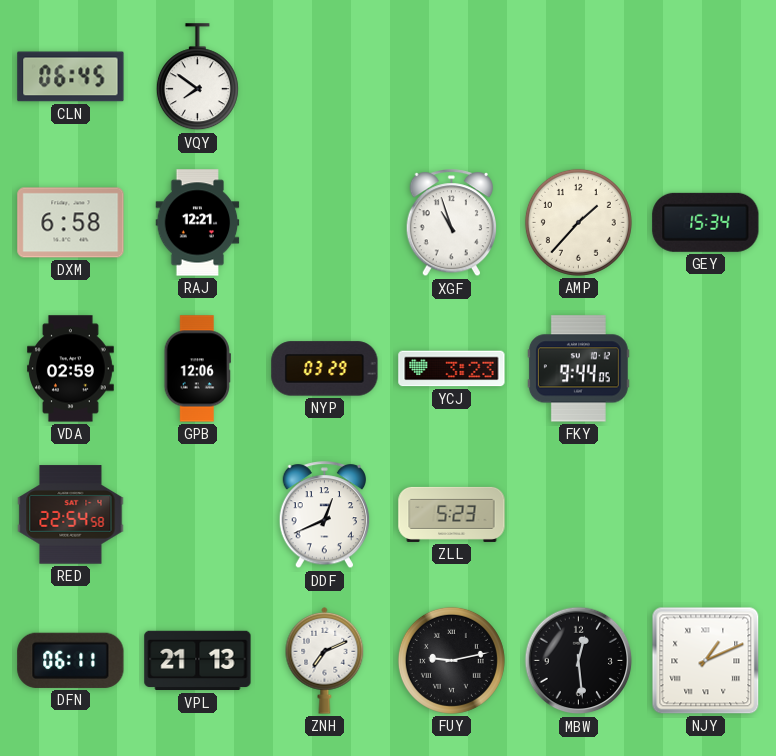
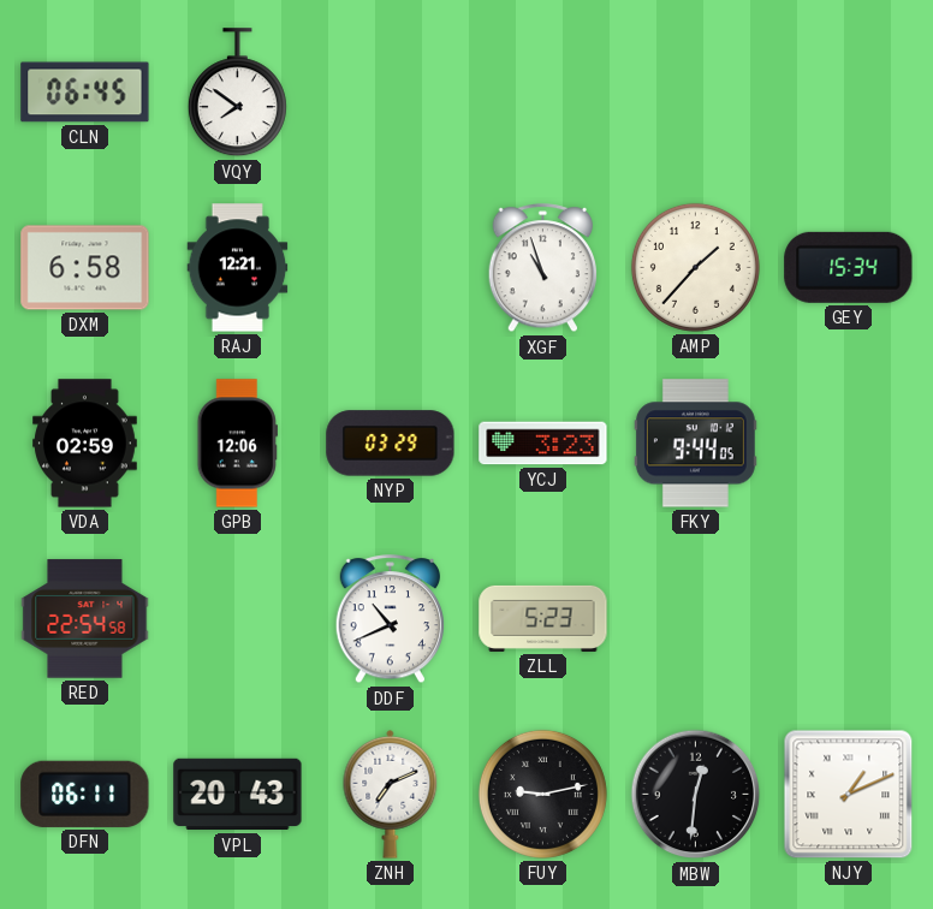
DDF: 12:41 -> 10:41
VPL: 21:13 -> 20:43
MBW: 12:29 -> 12:31
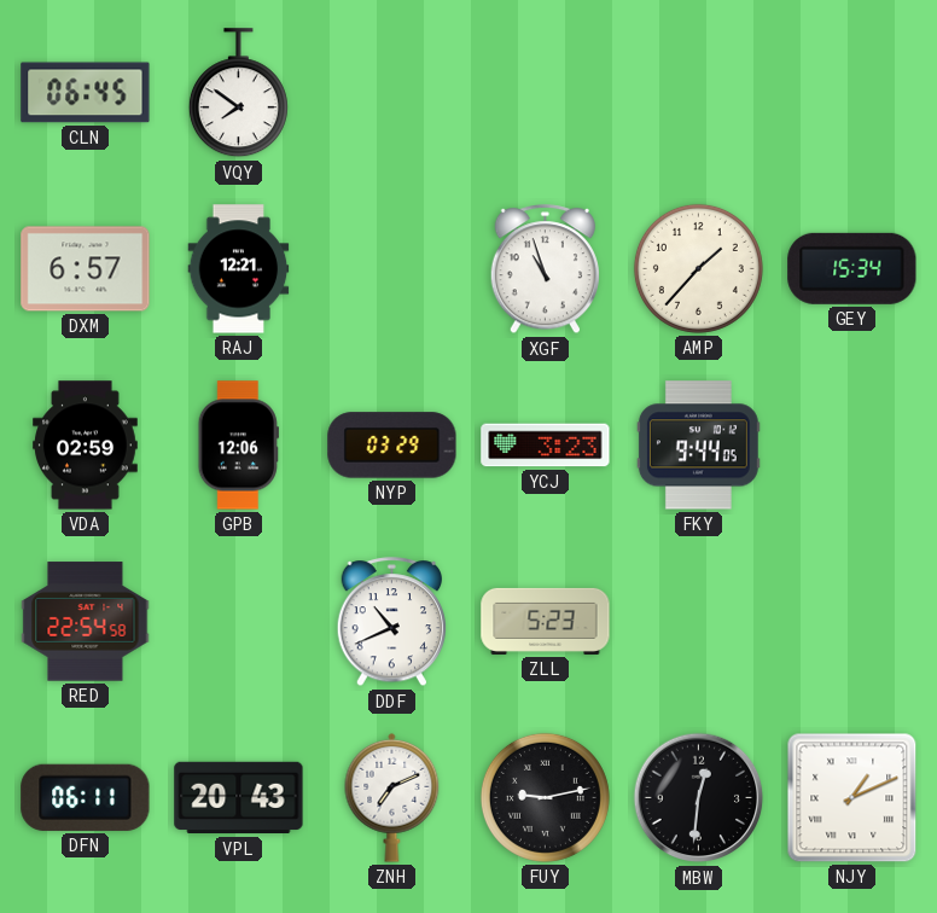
DXM: 6:58 -> 6:57
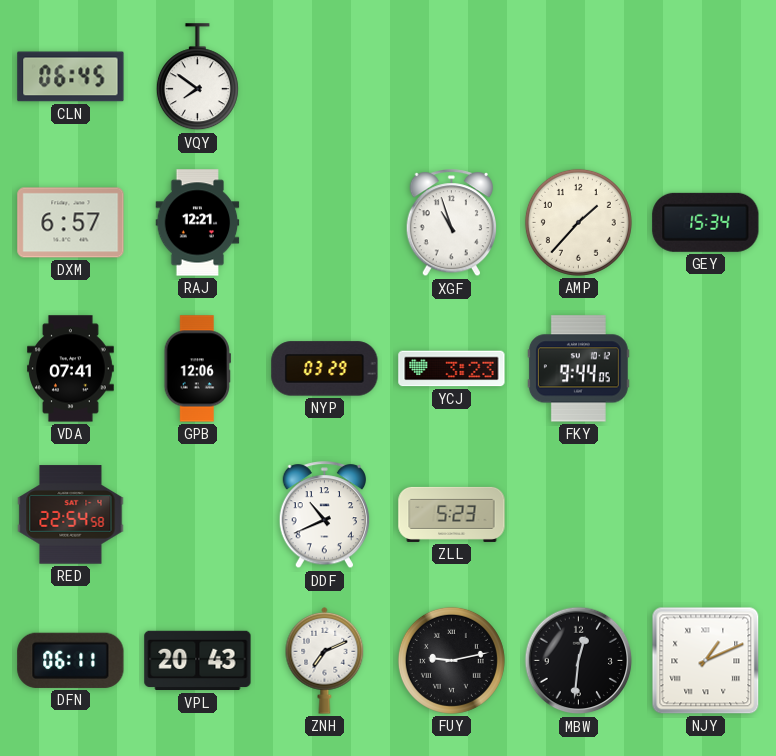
VDA: 02:59 -> 07:41
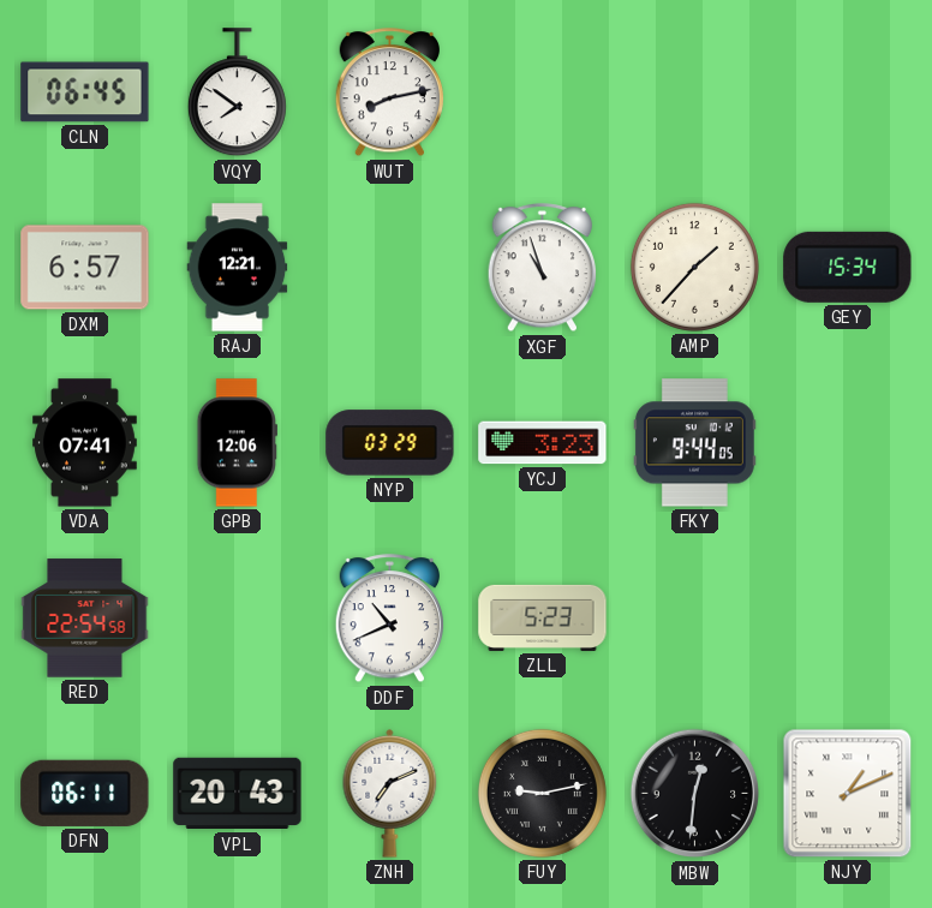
WUT: none -> 8:13
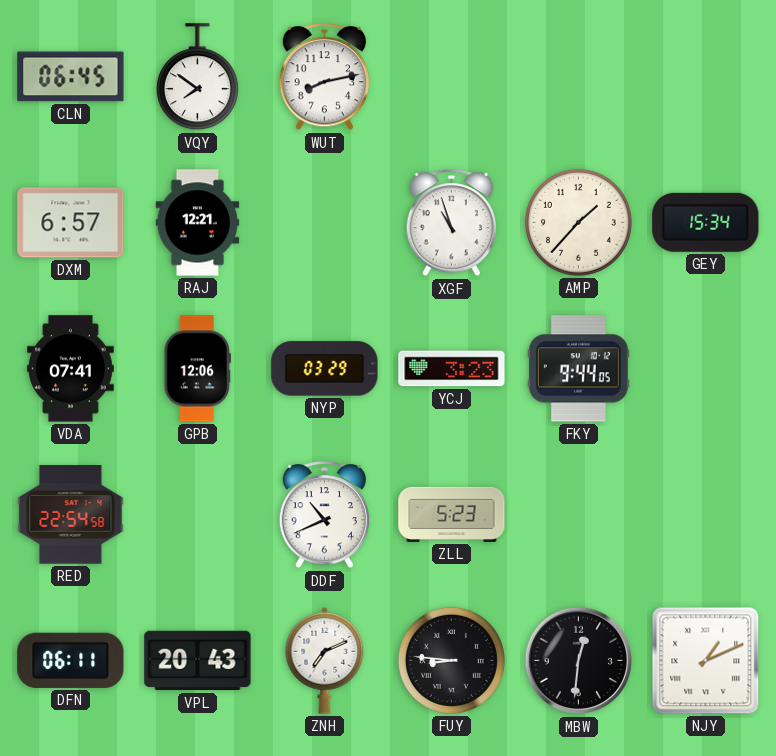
FUY: 9:13 -> 8:46
